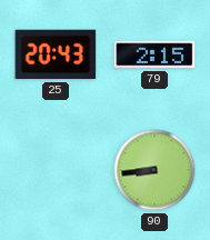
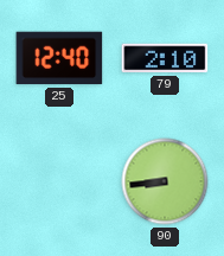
25: 20:43 -> 12:40
79: 2:15 -> 2:10
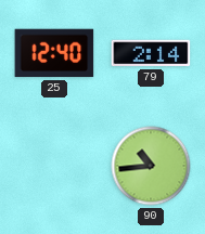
79: 2:10 -> 2:14
90: 8:44 -> 10:44
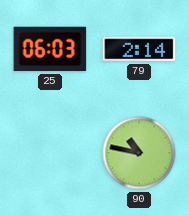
25: 12:40 -> 06:03
90: 10:44 -> 10:47
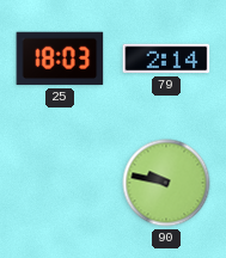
25: 06:03 -> 18:03
90: 10:47 -> 9:47
